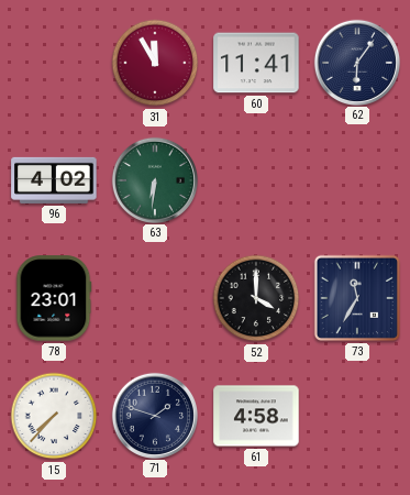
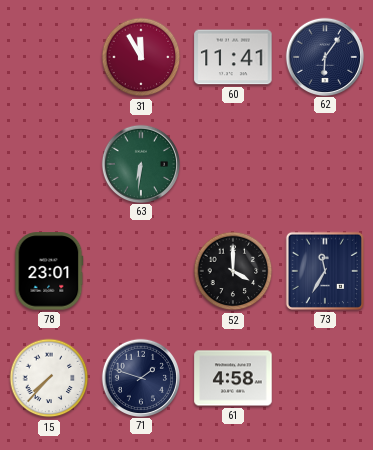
96: 4:02 -> none
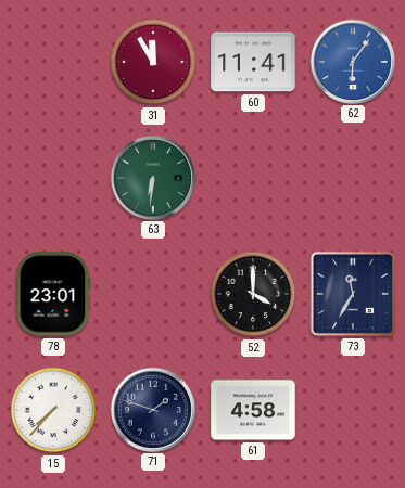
62 dial: navy -> blue
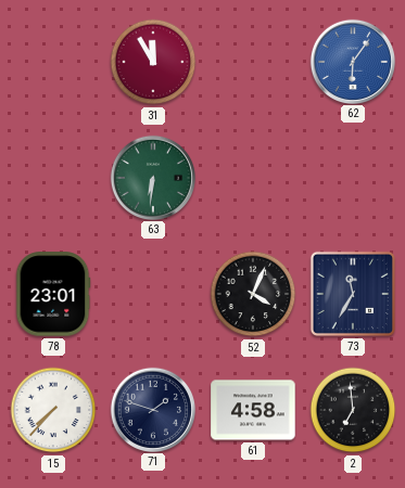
60: 11:41 -> none
52: 4:00 -> 4:04
2: none -> 6:59
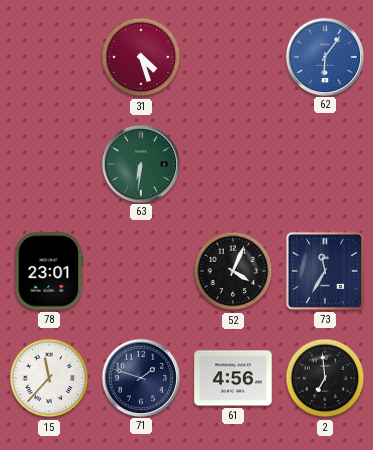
31: 11:55 -> 4:27
15: 7:37 -> 11:37
61: 4:58 -> 4:56
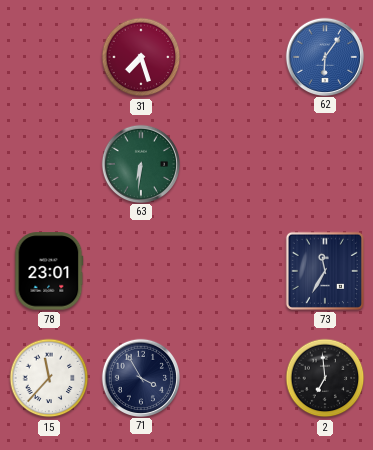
31: 4:27 -> 7:27
52: 4:04 -> none
71: 1:48 -> 3:55
61: 4:56 -> none
